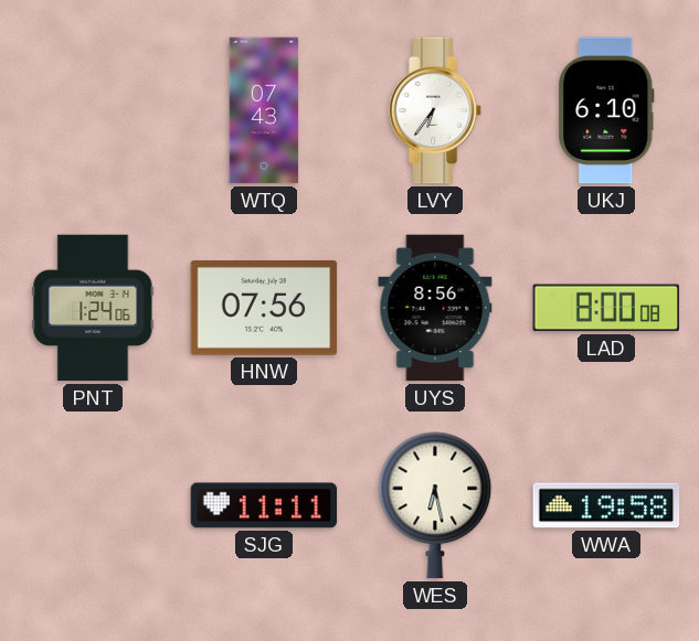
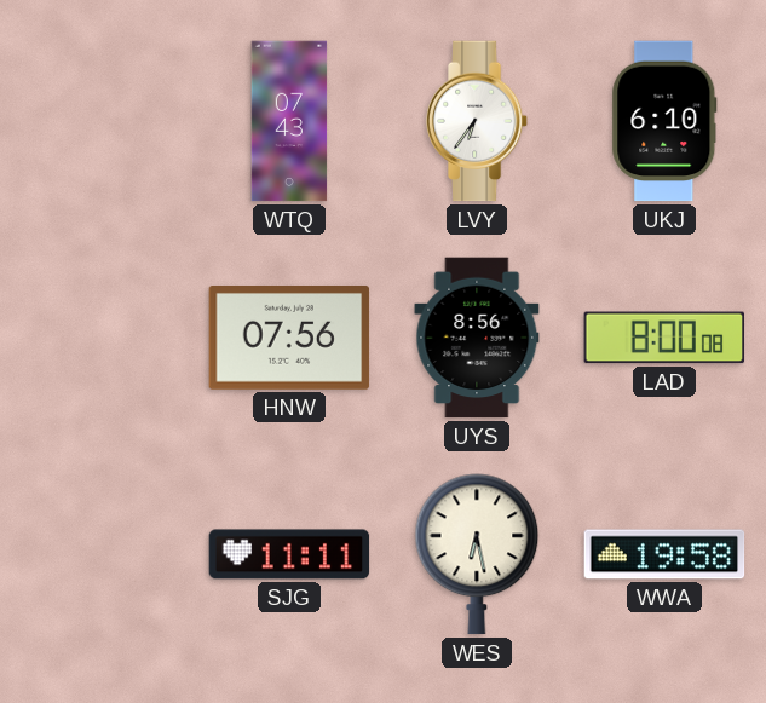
PNT: 1:24 -> none
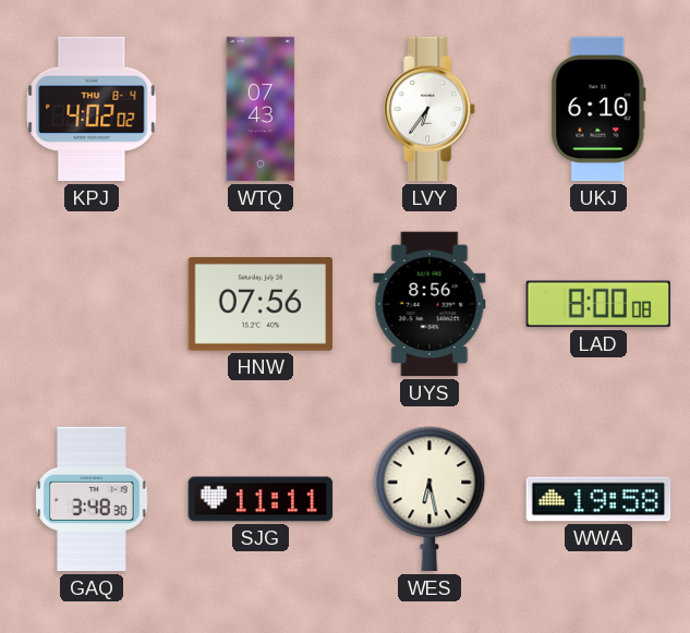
KPJ: none -> 4:02
GAQ: none -> 3:48
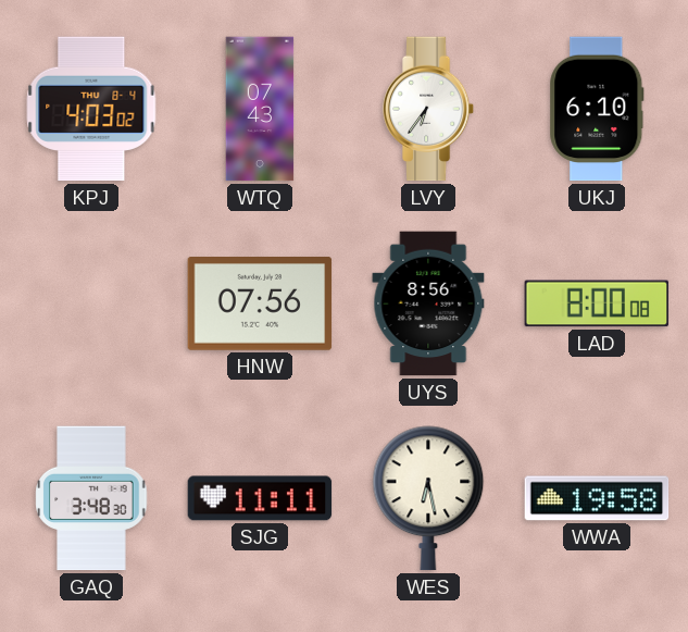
KPJ: 4:02 -> 4:03
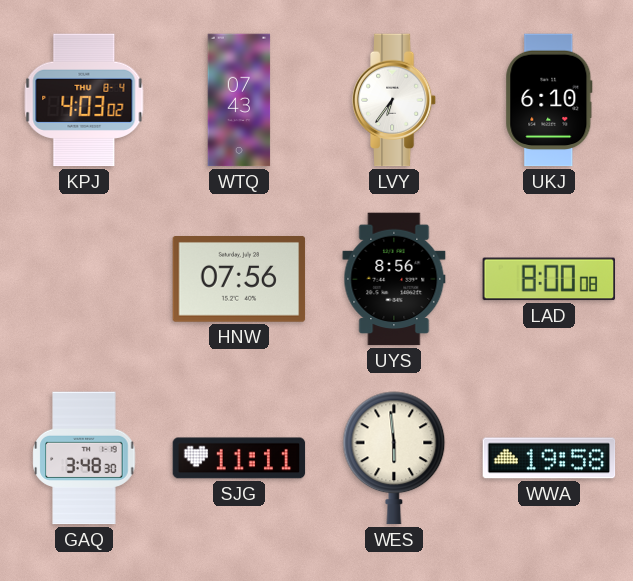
WES: 6:28 -> 5:59
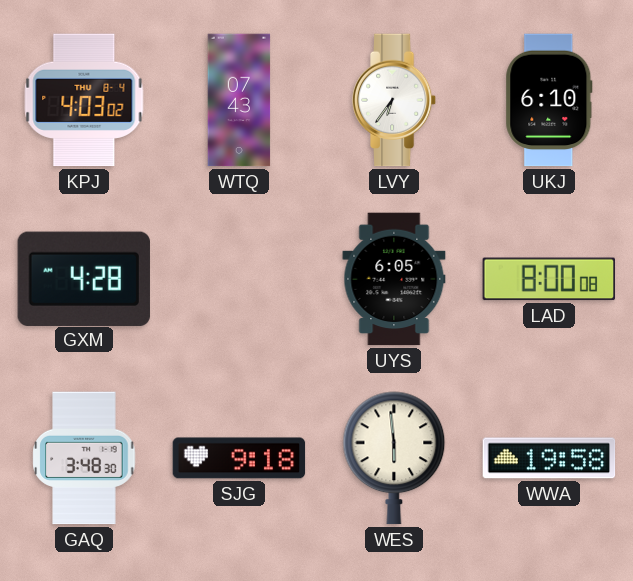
GXM: none -> 4:28
HNW: 07:56 -> none
UYS: 8:56 -> 6:05
SJG: 11:11 -> 9:18
